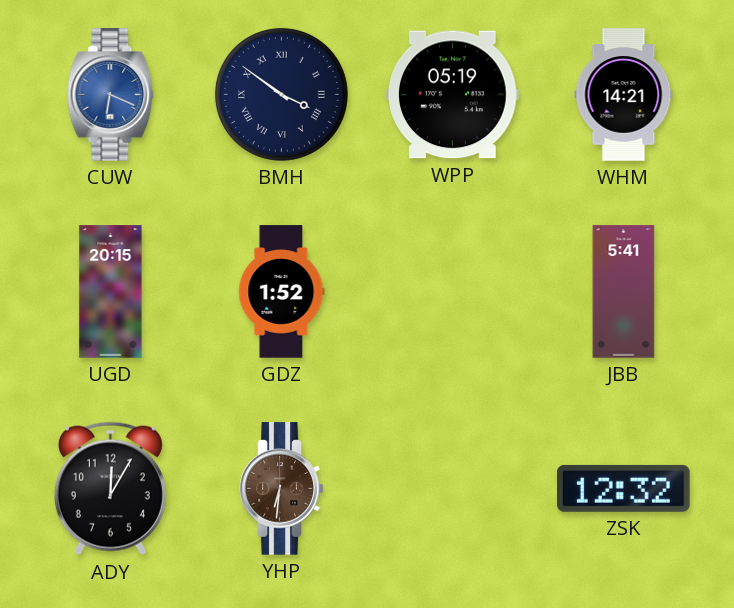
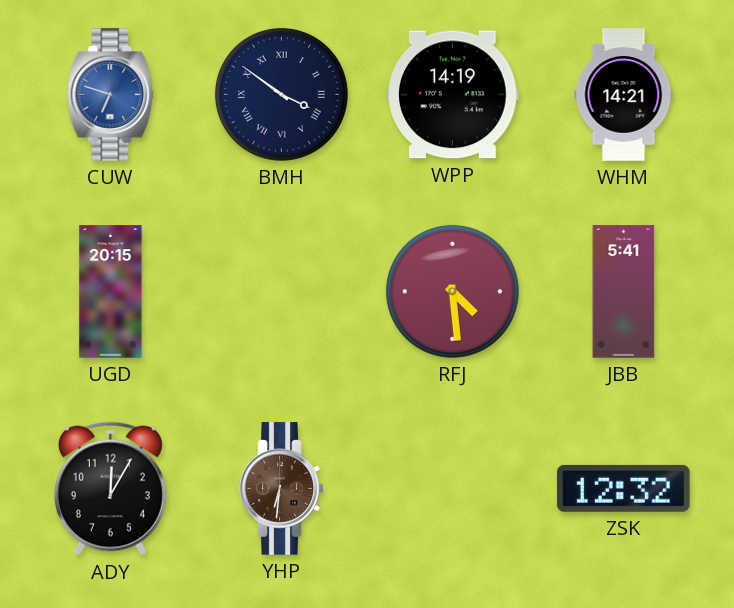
CUW: 6:19 -> 6:48
WPP: 05:19 -> 14:19
GDZ: 1:52 -> none
RFJ: none -> 4:29
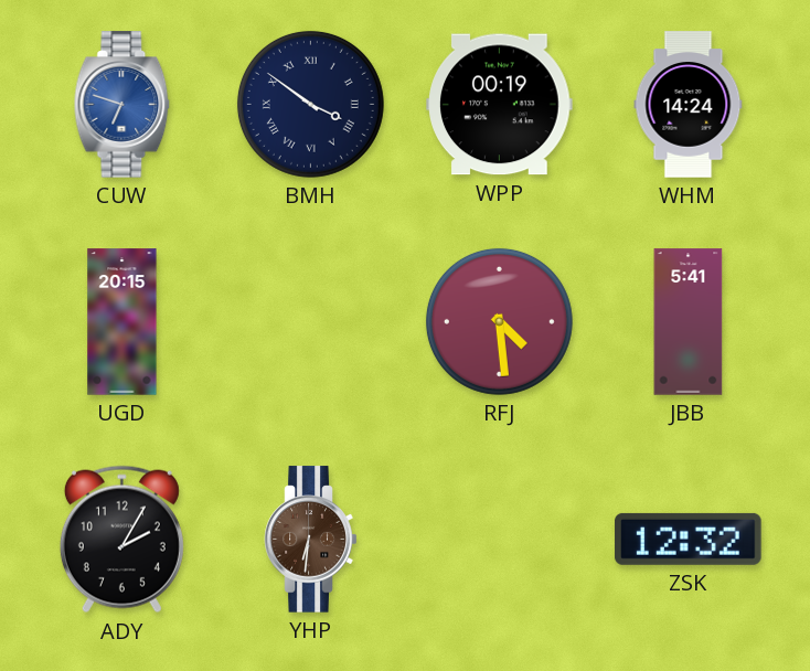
WPP: 14:19 -> 00:19
WHM: 14:21 -> 14:24
ADY: 12:05 -> 2:05
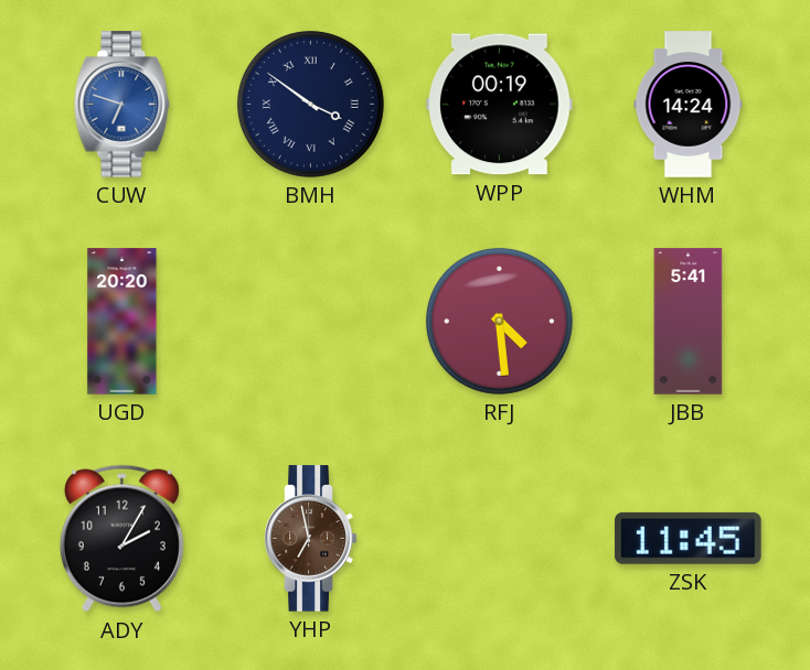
UGD: 20:15 -> 20:20
YHP: 6:31 -> 6:58
ZSK: 12:32 -> 11:45
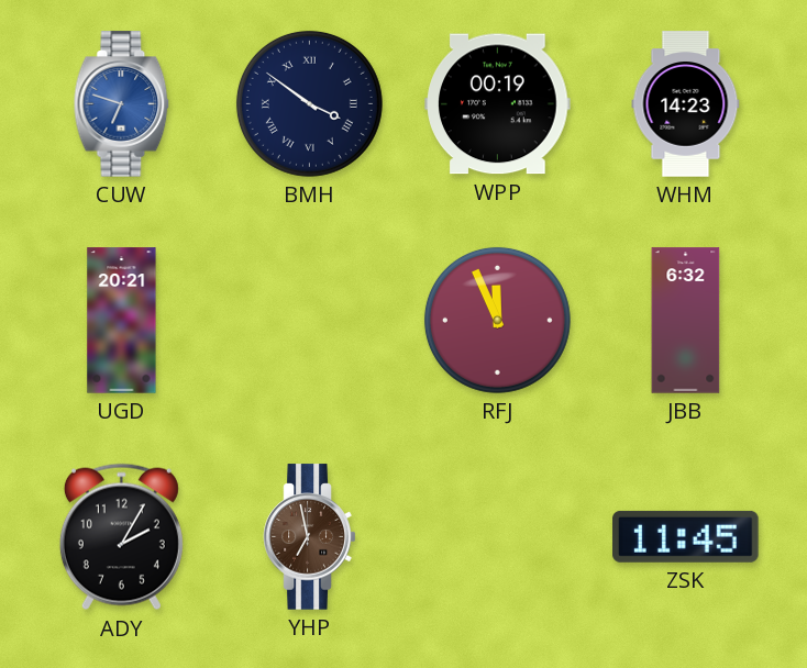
WHM: 14:24 -> 14:23
UGD: 20:20 -> 20:21
RFJ: 4:29 -> 11:56
JBB: 5:41 -> 6:32
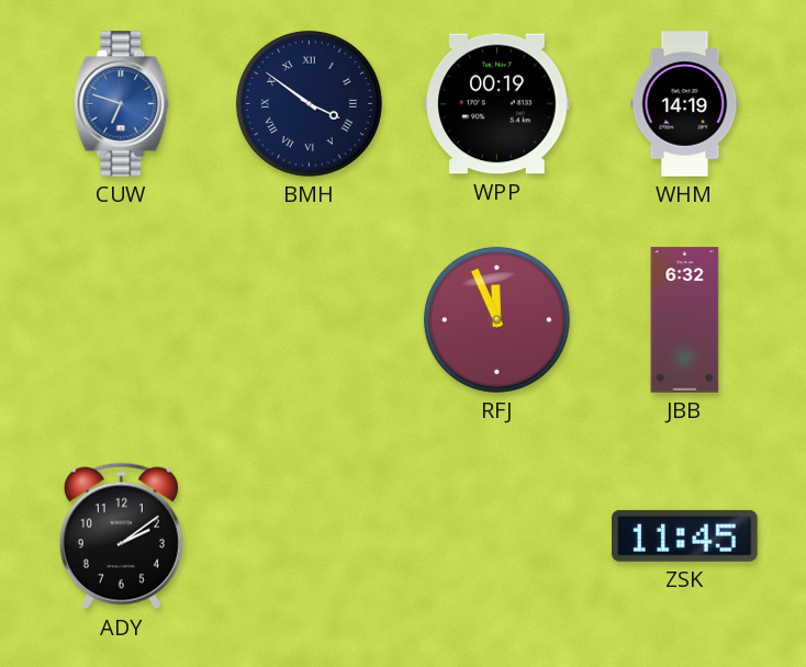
WHM: 14:23 -> 14:19
UGD: 20:21 -> none
ADY: 2:05 -> 2:09
YHP: 6:58 -> none
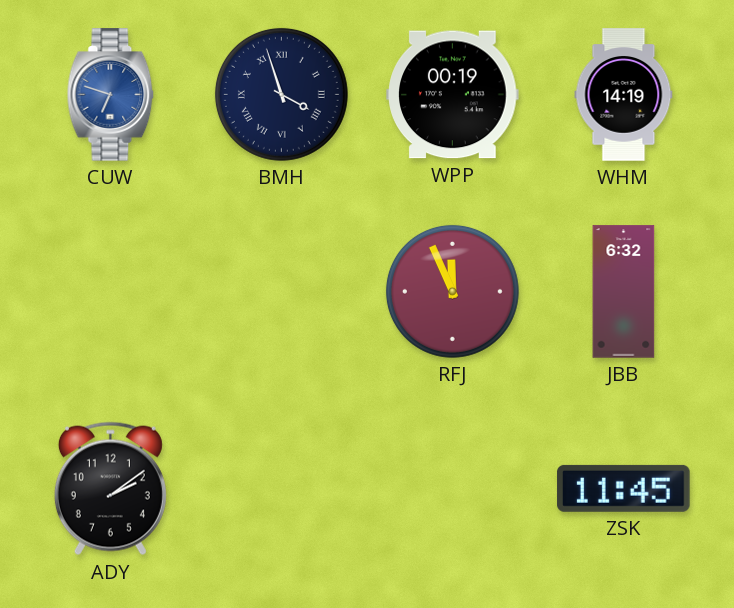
BMH: 3:51 -> 3:57
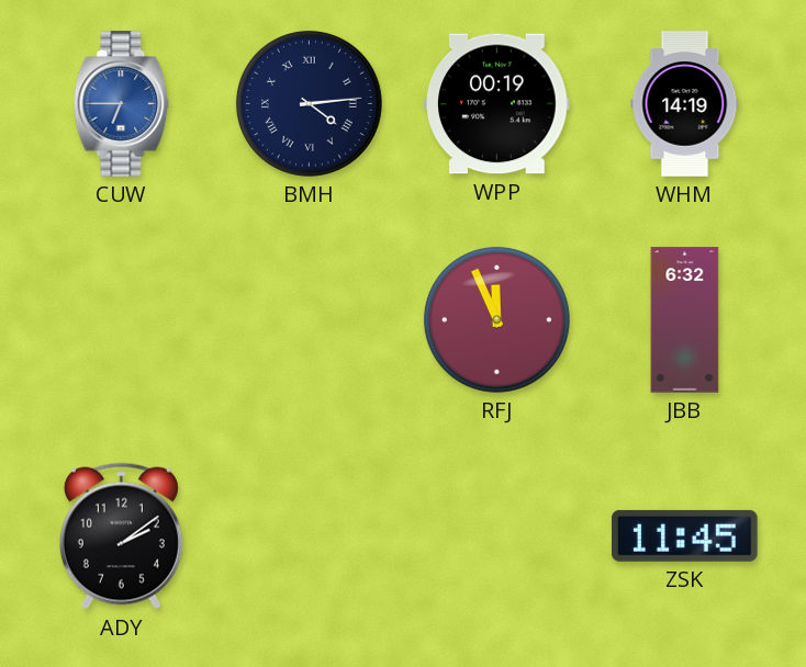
CUW: 6:48 -> 6:45
BMH: 3:57 -> 4:14
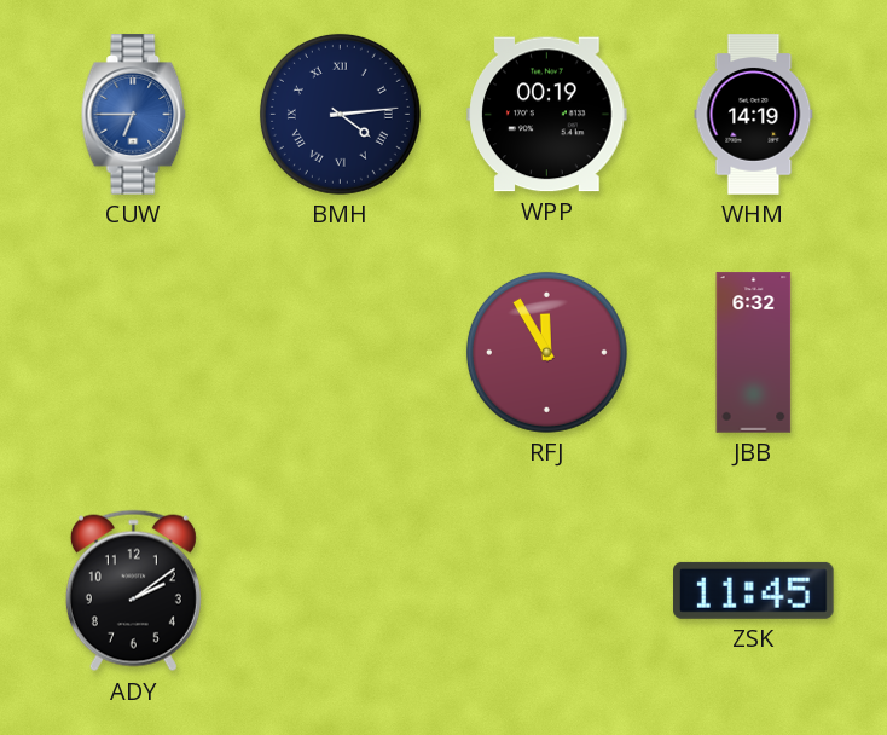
RFJ: 11:56 -> 11:55
